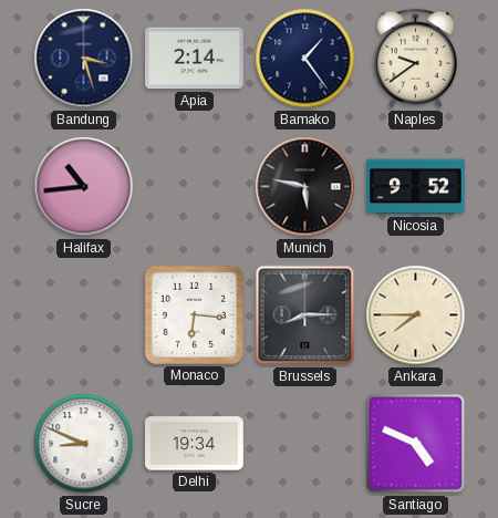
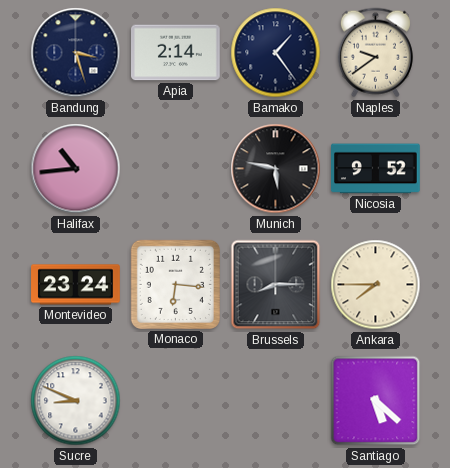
Montevideo: none -> 23:24
Delhi: 19:34 -> none
Santiago: 4:49 -> 5:22
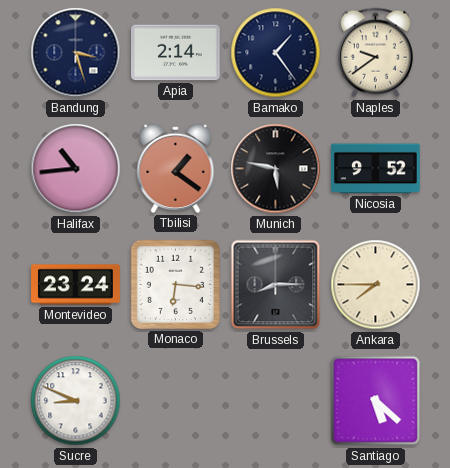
Tbilisi: none -> 1:21
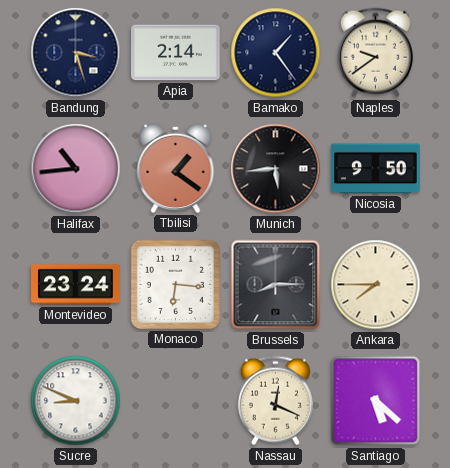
Munich: 5:47 -> 5:44
Nicosia: 9:52 -> 9:50
Nassau: none -> 12:19
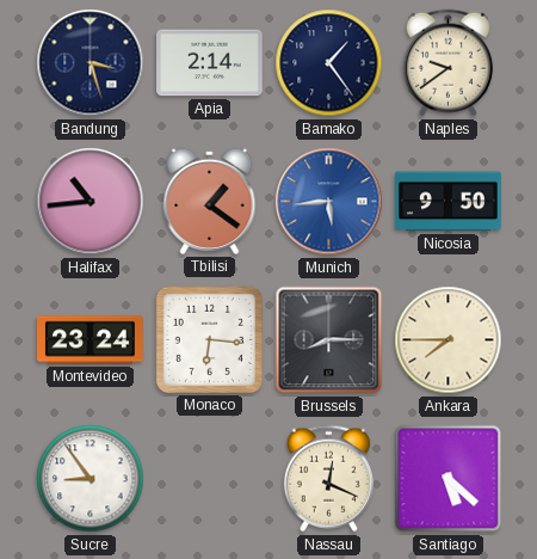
Munich dial: black -> blue
Sucre: 8:49 -> 8:54
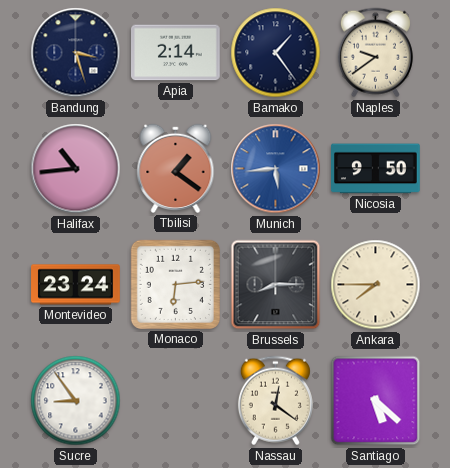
Monaco: 6:16 -> 6:14
Nassau: 12:19 -> 12:21
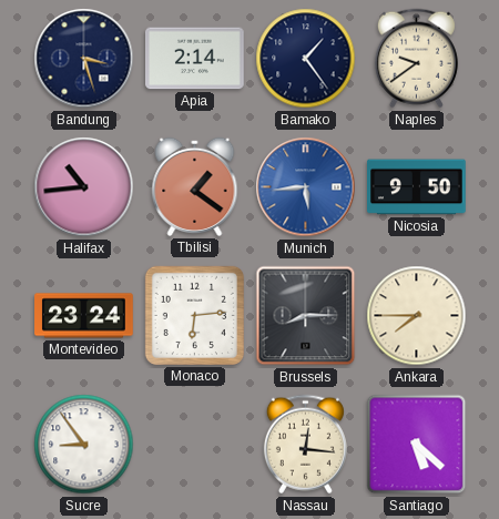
Nassau: 12:21 -> 12:16
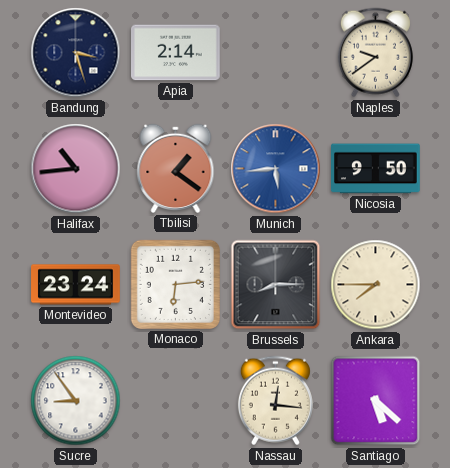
Bamako: 1:24 -> none
